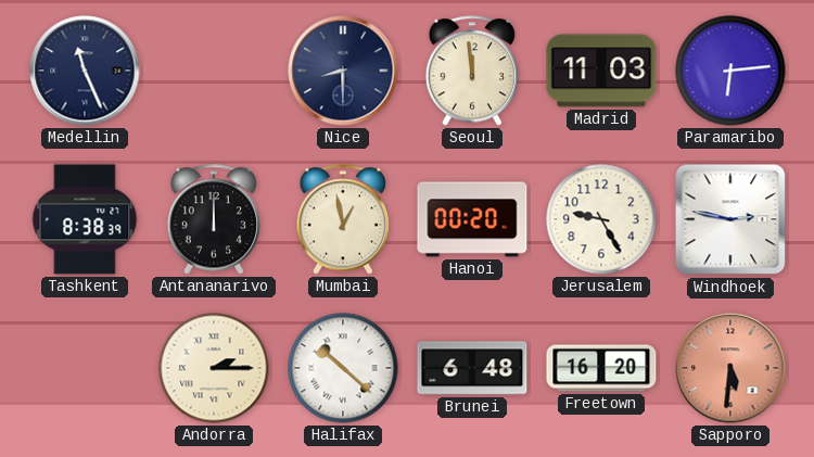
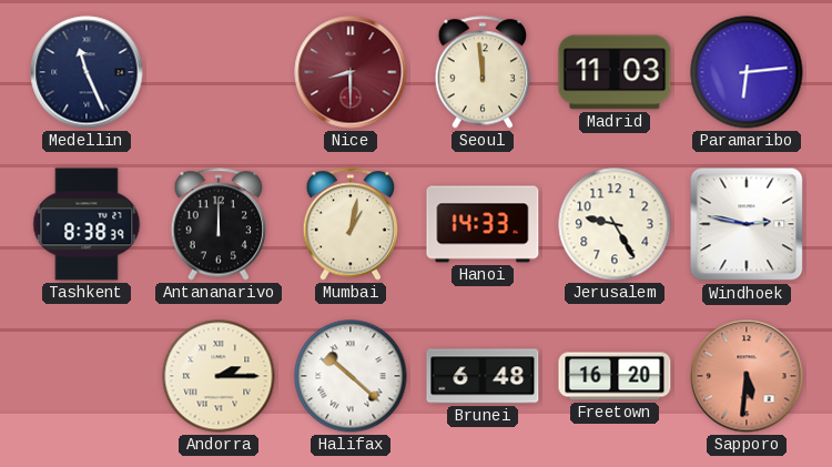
Nice dial: navy -> burgundy
Mumbai: 12:58 -> 1:02
Hanoi: 00:20 -> 14:33
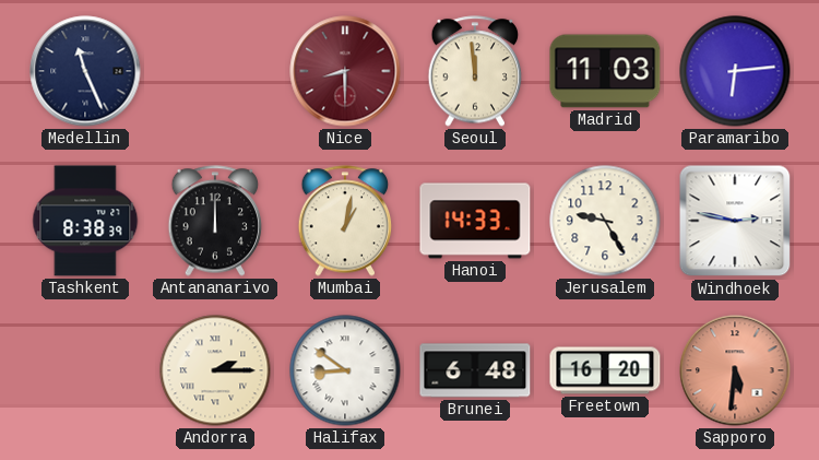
Halifax: 10:22 -> 8:51
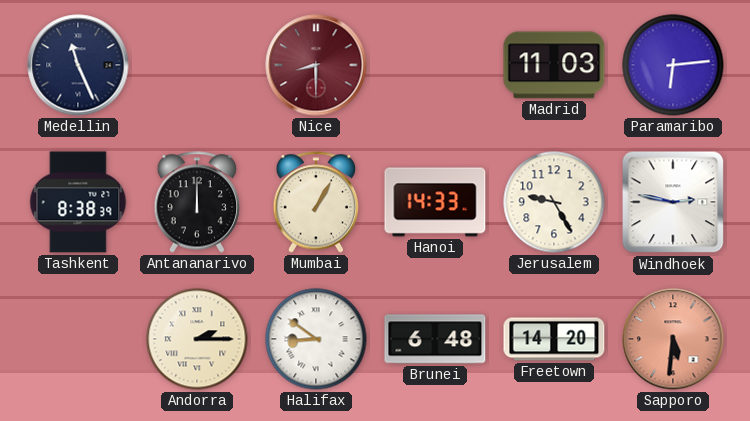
Seoul: 11:59 -> none
Mumbai: 1:02 -> 1:05
Freetown: 16:20 -> 14:20
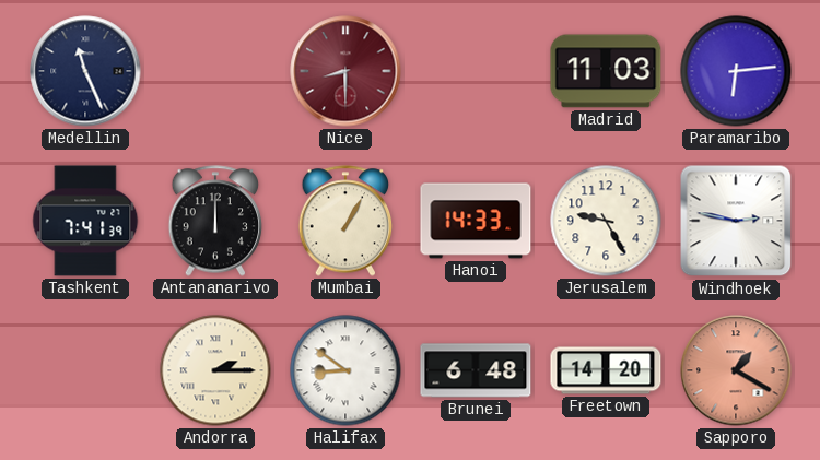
Tashkent: 8:38 -> 7:41
Sapporo: 5:31 -> 1:20
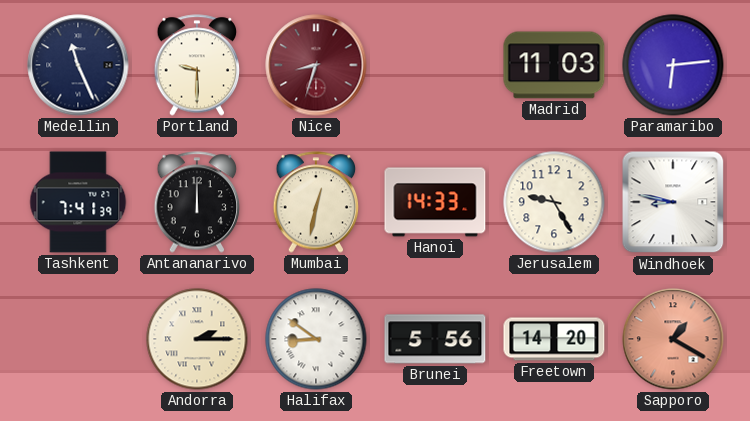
Portland: none -> 9:30
Nice: 8:30 -> 8:33
Mumbai: 1:05 -> 12:32
Windhoek: 2:47 -> 8:47
Brunei: 6:48 -> 5:56
